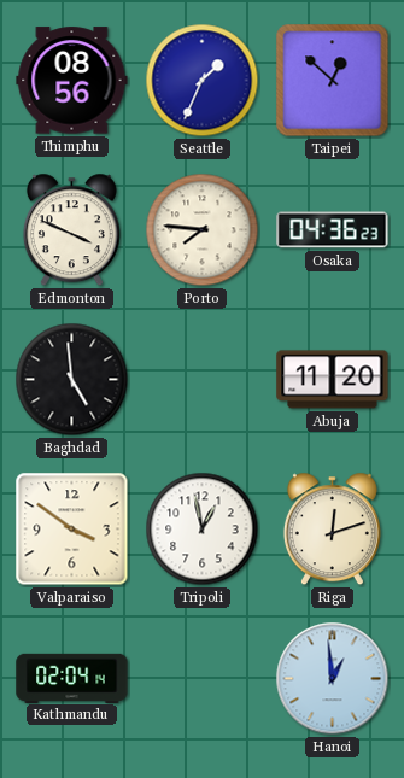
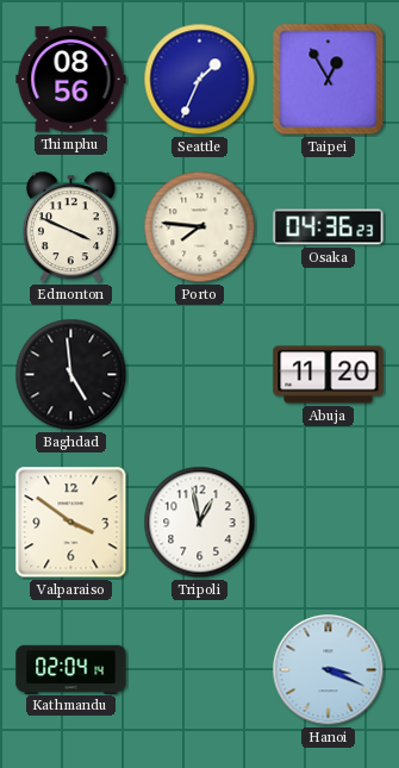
Taipei: 12:52 -> 12:55
Riga: 12:12 -> none
Hanoi: 12:59 -> 3:19
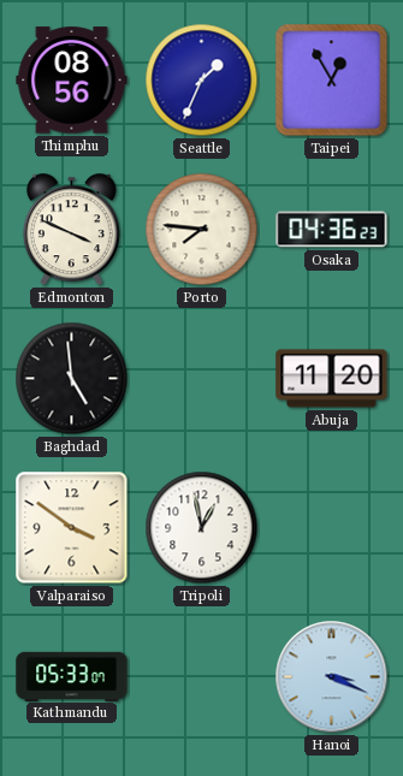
Kathmandu: 02:04 -> 05:33
